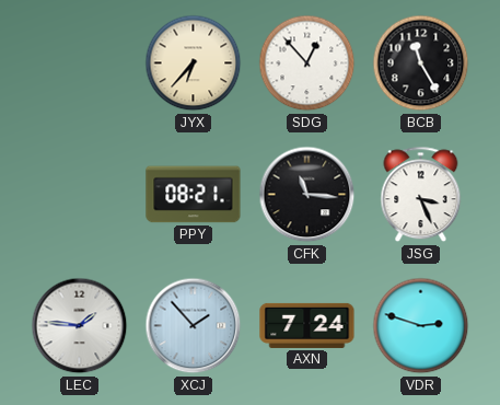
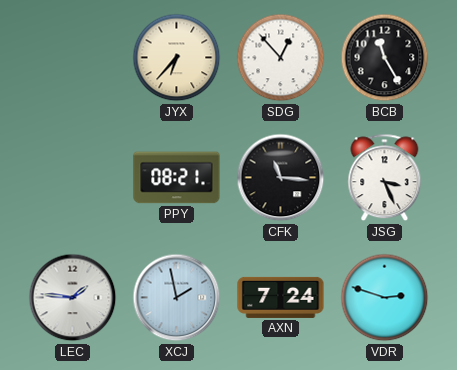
XCJ: 1:53 -> 1:58
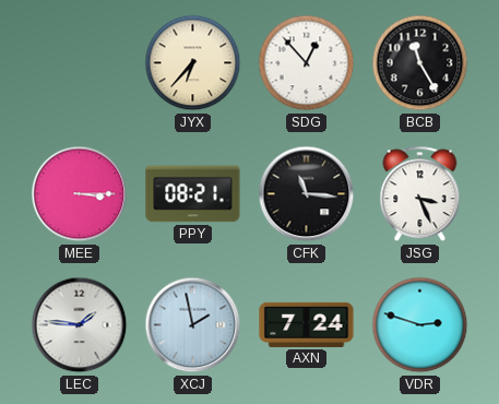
MEE: none -> 3:15
